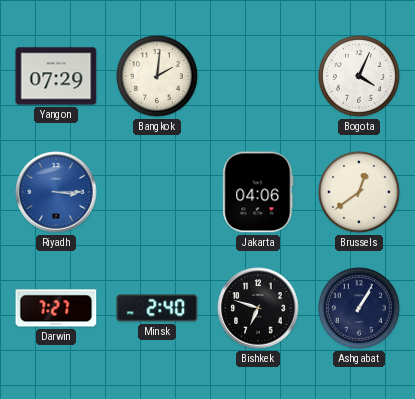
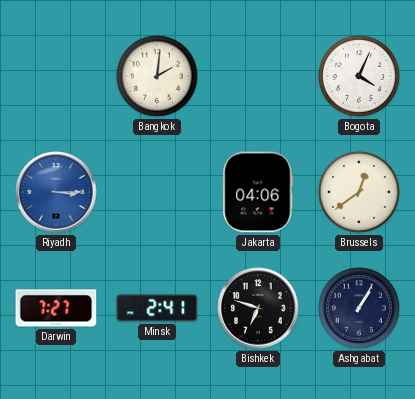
Yangon: 07:29 -> none
Minsk: 2:40 -> 2:41
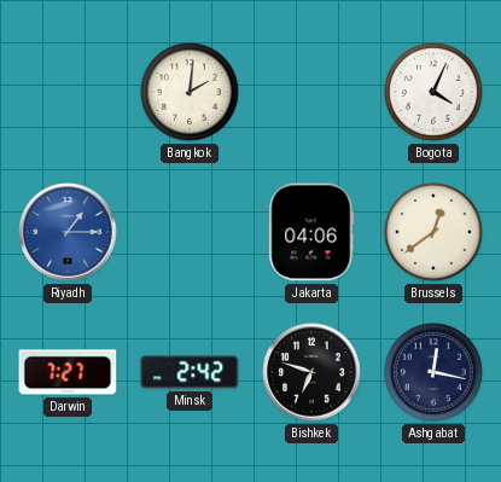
Riyadh: 3:15 -> 1:15
Minsk: 2:41 -> 2:42
Ashgabat: 1:05 -> 12:17
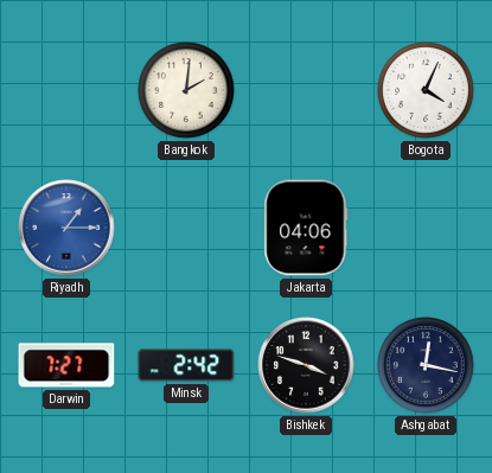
Brussels: 12:39 -> none
Bishkek: 6:48 -> 3:48
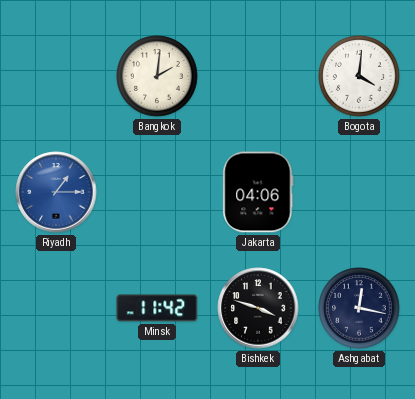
Bogota: 4:04 -> 4:01
Darwin: 7:27 -> none
Minsk: 2:42 -> 11:42
